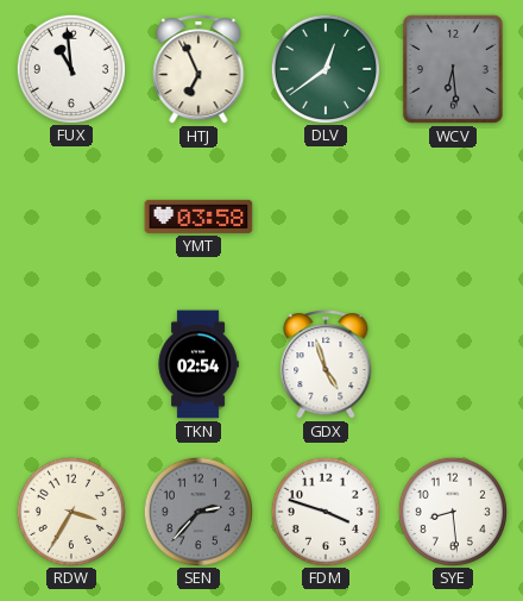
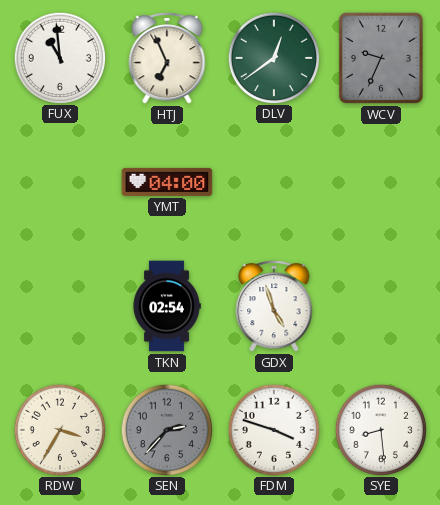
WCV: 6:29 -> 9:34
YMT: 03:58 -> 04:00
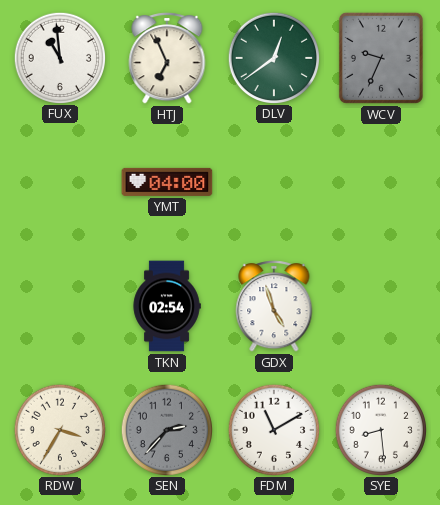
FDM: 3:48 -> 11:10
